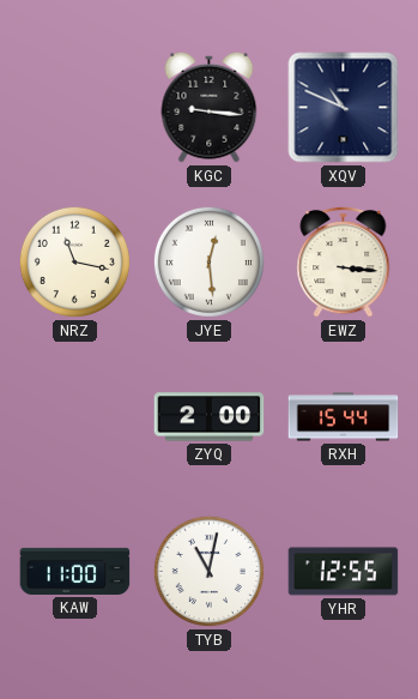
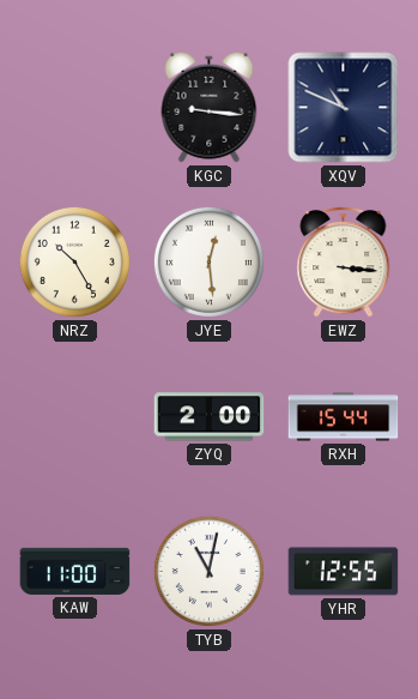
NRZ: 11:17 -> 10:25
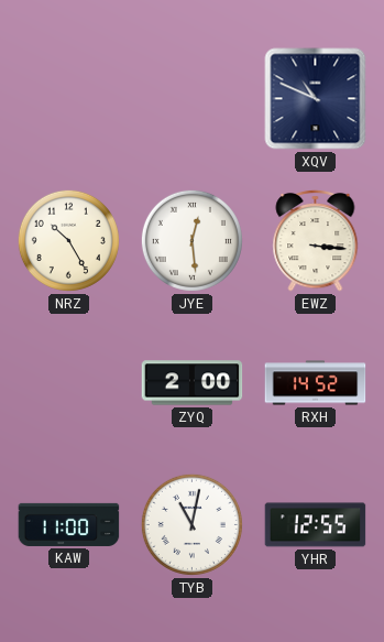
KGC: 9:16 -> none
RXH: 15:44 -> 14:52
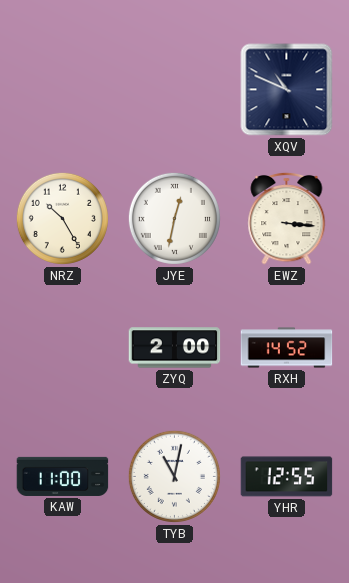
JYE: 12:29 -> 12:32
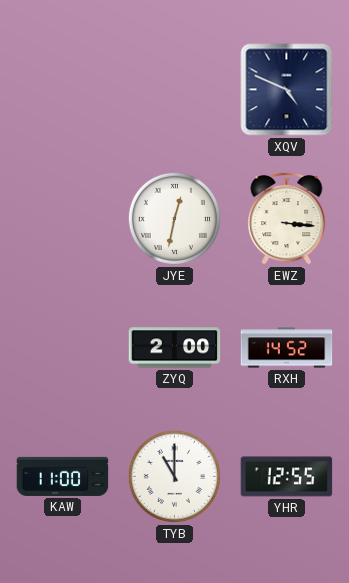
XQV: 10:49 -> 4:49
NRZ: 10:25 -> none
TYB: 11:02 -> 11:00
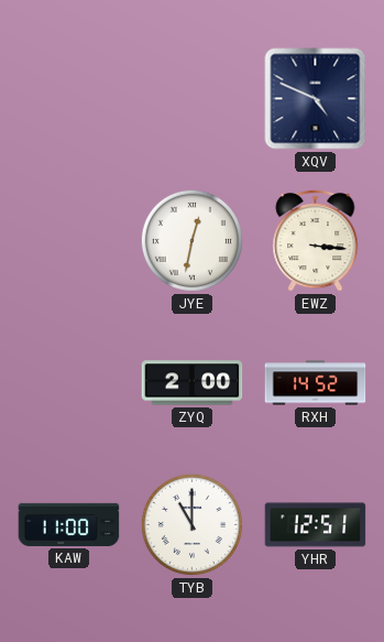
YHR: 12:55 -> 12:51
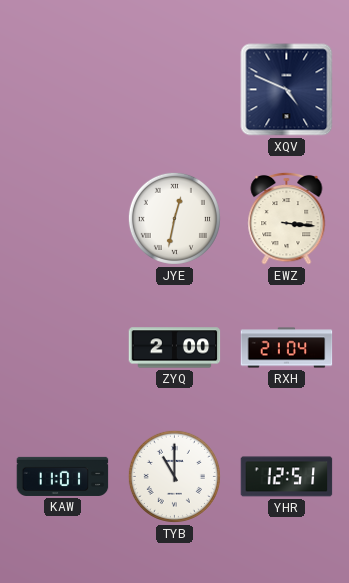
RXH: 14:52 -> 21:04
KAW: 11:00 -> 11:01
